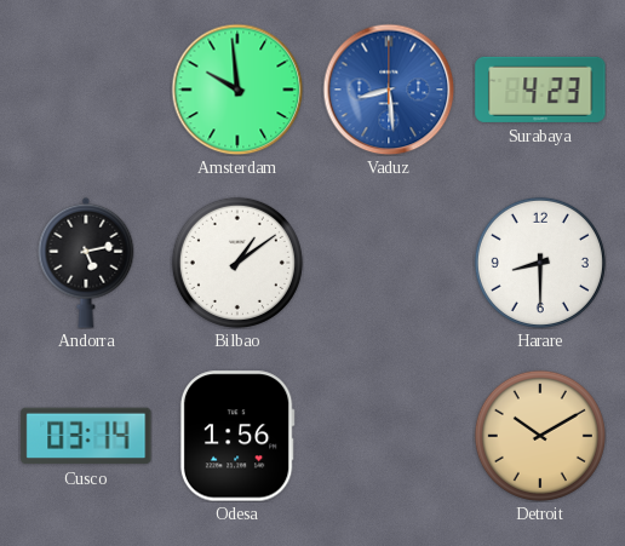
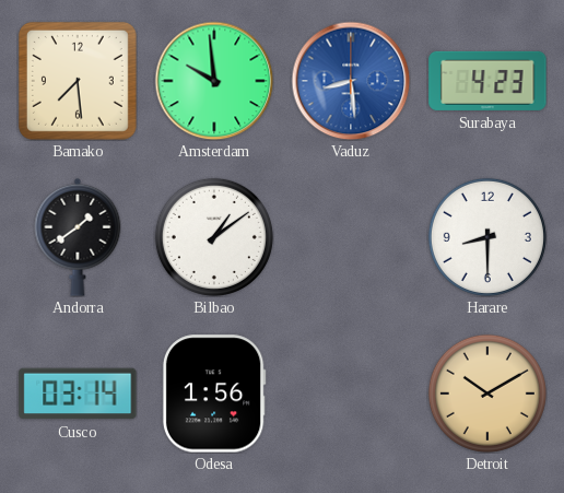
Bamako: none -> 7:29
Andorra: 5:13 -> 1:39
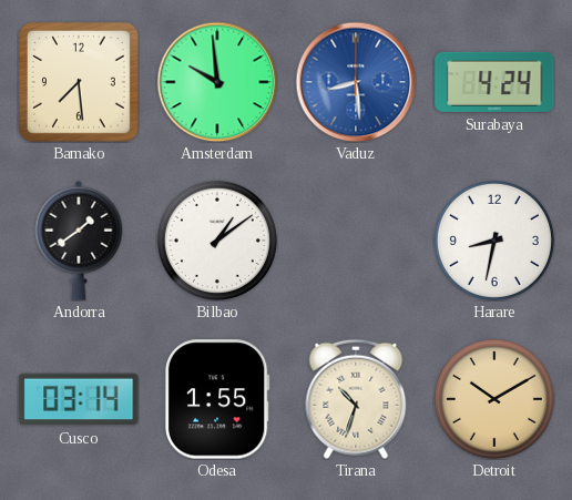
Surabaya: 4:23 -> 4:24
Harare: 8:30 -> 8:32
Odesa: 1:56 -> 1:55
Tirana: none -> 10:33
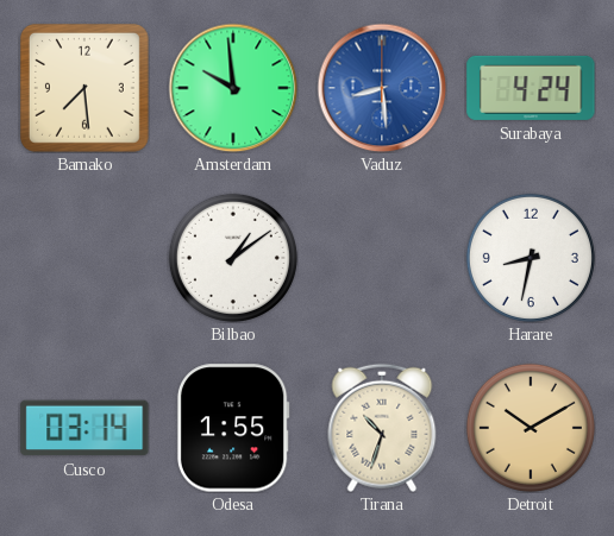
Andorra: 1:39 -> none
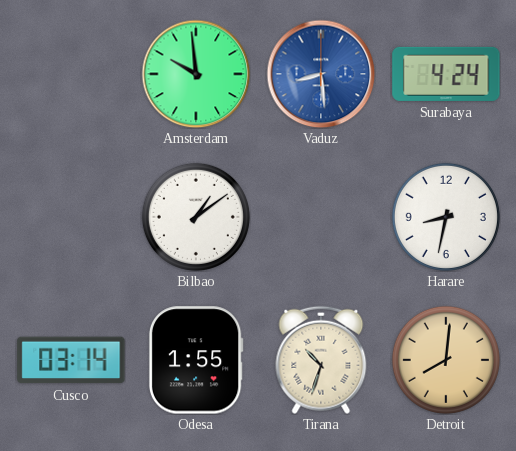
Bamako: 7:29 -> none
Detroit: 10:10 -> 8:01
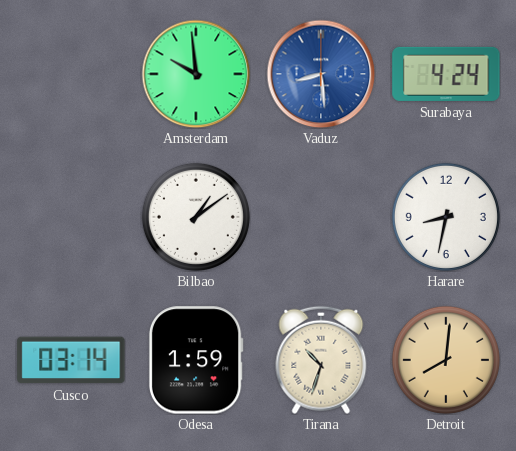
Odesa: 1:55 -> 1:59
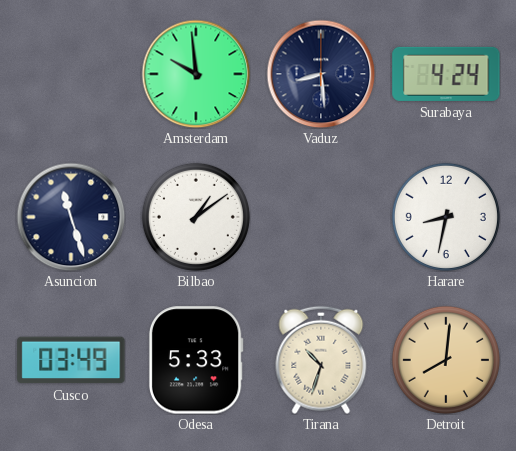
Vaduz dial: blue -> navy
Asuncion: none -> 11:27
Cusco: 03:14 -> 03:49
Odesa: 1:59 -> 5:33
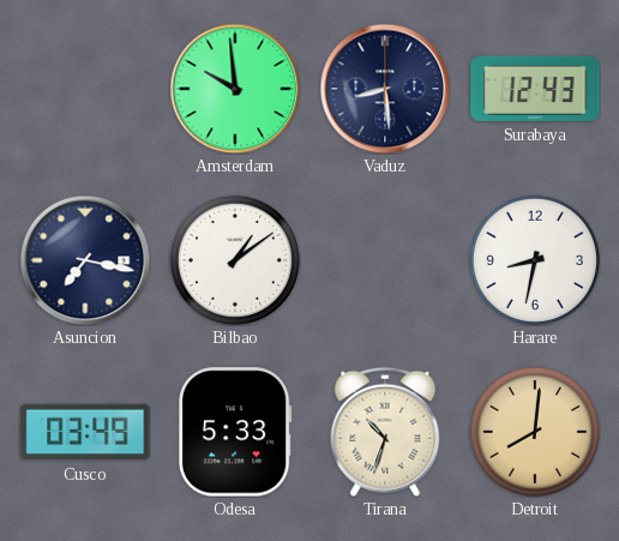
Surabaya: 4:24 -> 12:43
Asuncion: 11:27 -> 7:17
